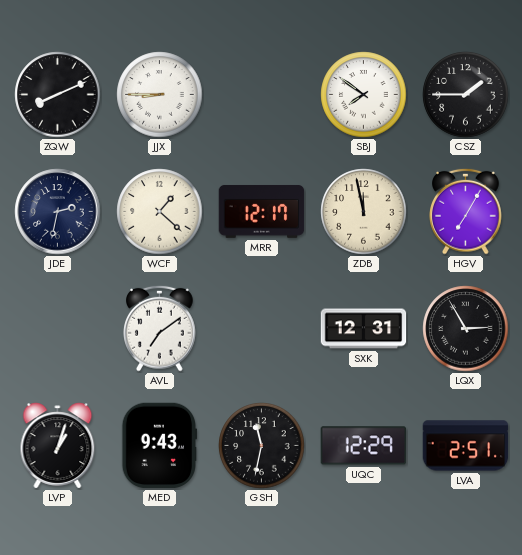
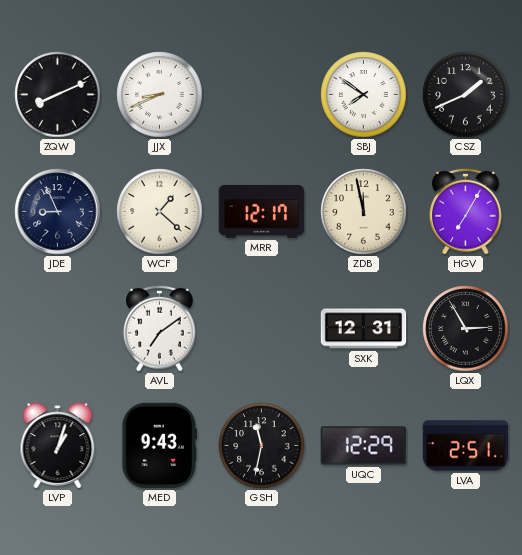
JJX: 8:45 -> 8:41
CSZ: 1:45 -> 1:41
JDE: 2:32 -> 8:56
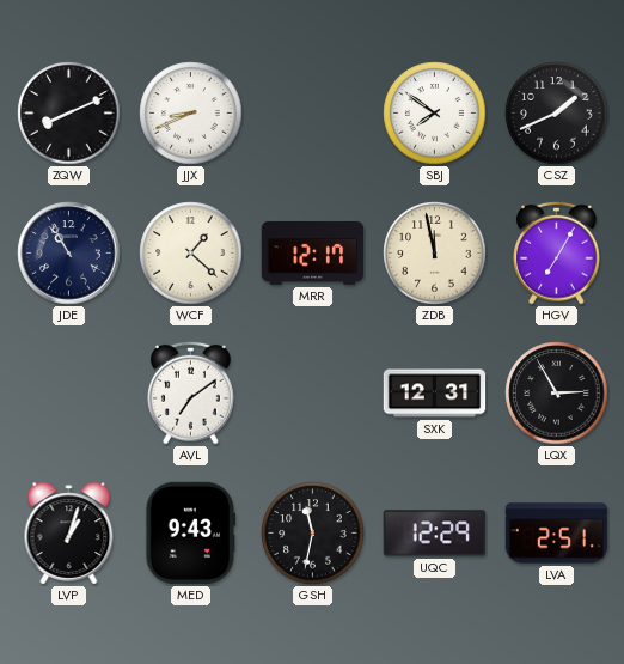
JDE: 8:56 -> 10:55
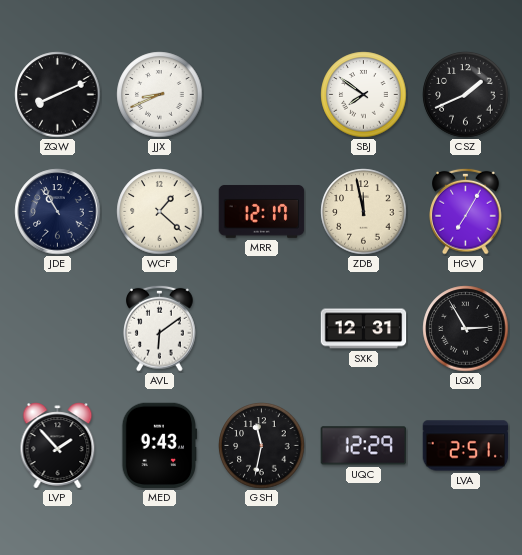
AVL: 7:09 -> 6:09
LVP: 1:03 -> 1:53
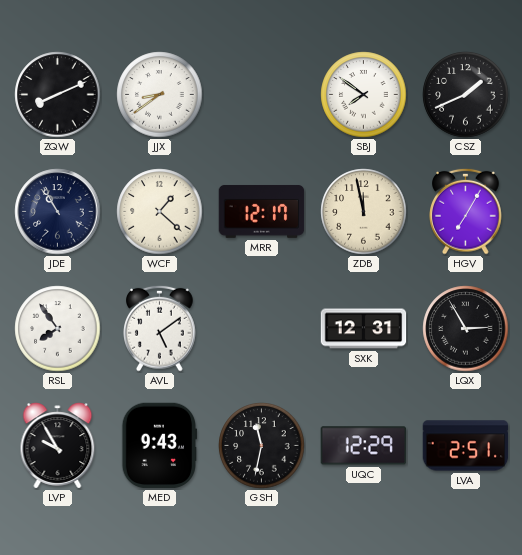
JJX: 8:41 -> 8:39
RSL: none -> 7:54
AVL: 6:09 -> 5:09
LVP: 1:53 -> 9:55
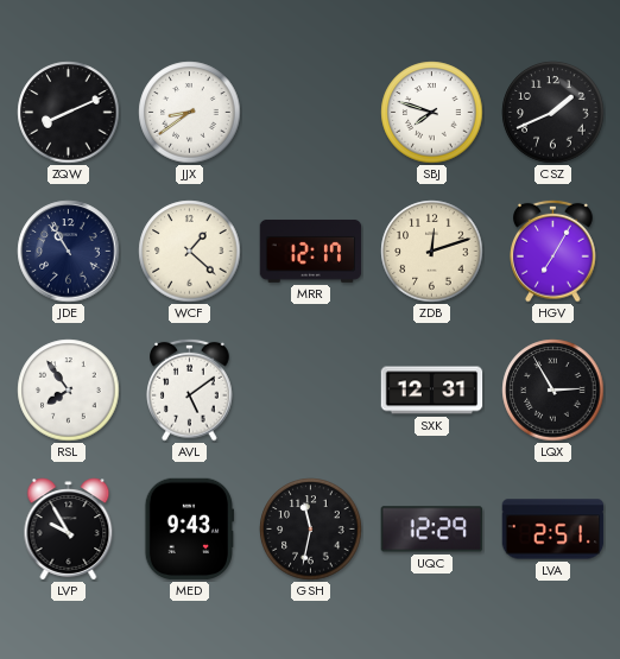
SBJ: 7:51 -> 7:48
ZDB: 11:58 -> 12:12
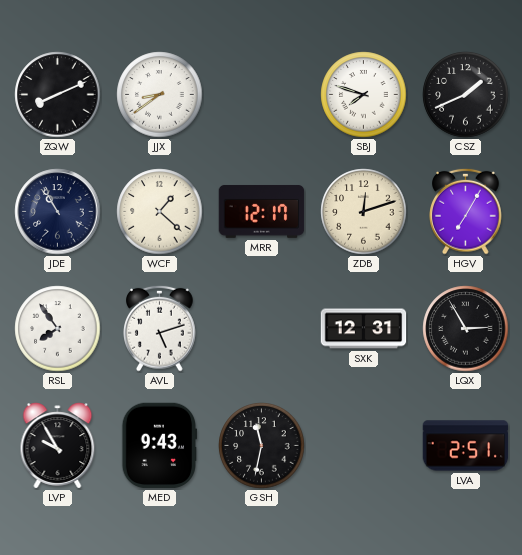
AVL: 5:09 -> 5:12
UQC: 12:29 -> none
